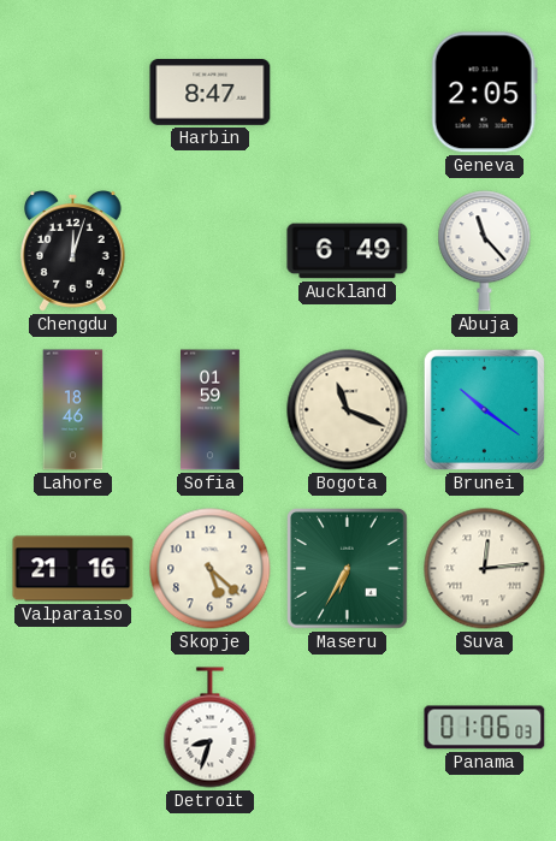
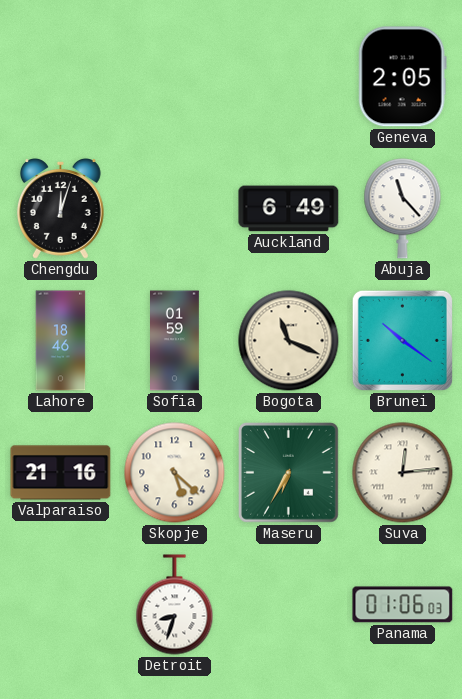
Harbin: 8:47 -> none
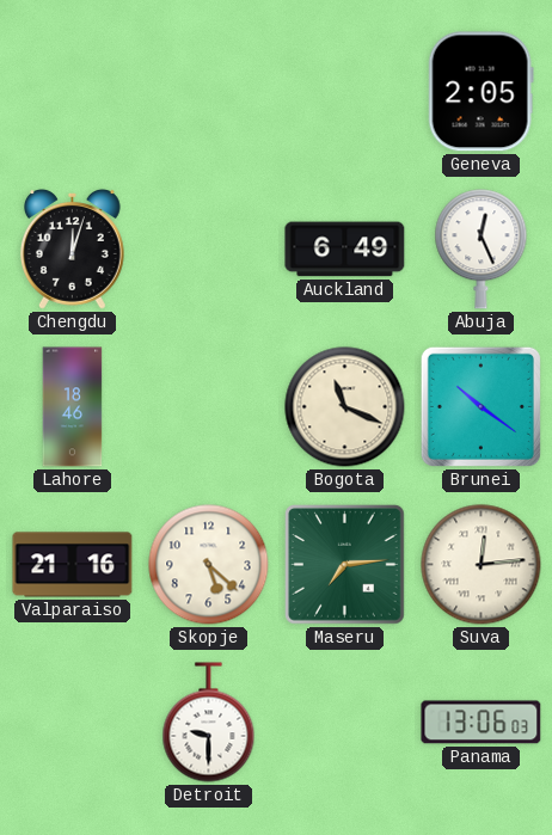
Abuja: 11:23 -> 12:26
Sofia: 01:59 -> none
Maseru: 6:35 -> 7:14
Detroit: 8:33 -> 9:30
Panama: 01:06 -> 13:06
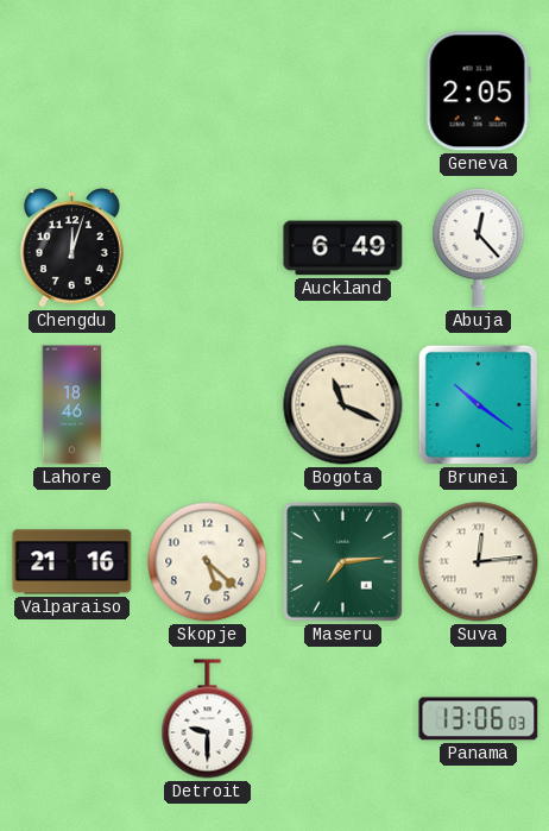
Abuja: 12:26 -> 12:23
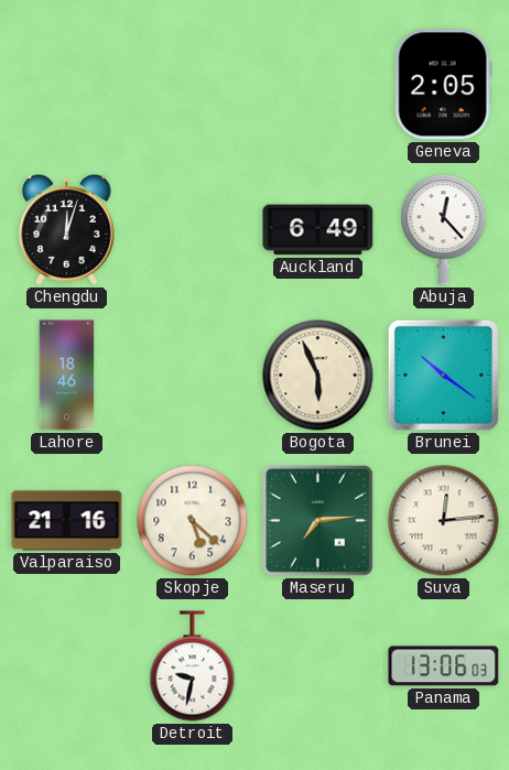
Bogota: 11:19 -> 5:56
Detroit: 9:30 -> 9:32
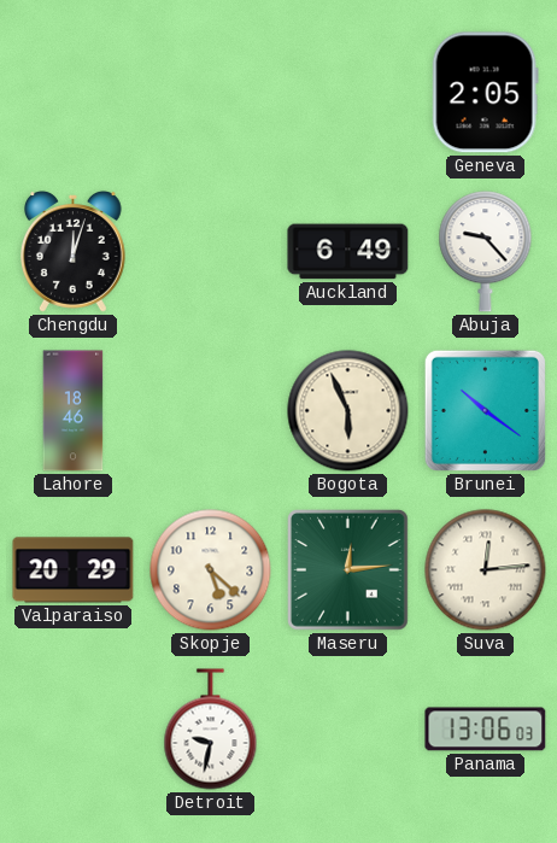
Abuja: 12:23 -> 9:23
Valparaiso: 21:16 -> 20:29
Maseru: 7:14 -> 12:14
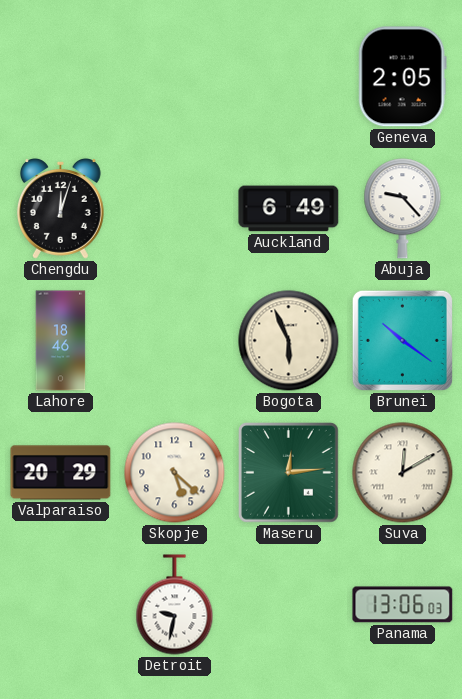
Suva: 12:14 -> 12:10
